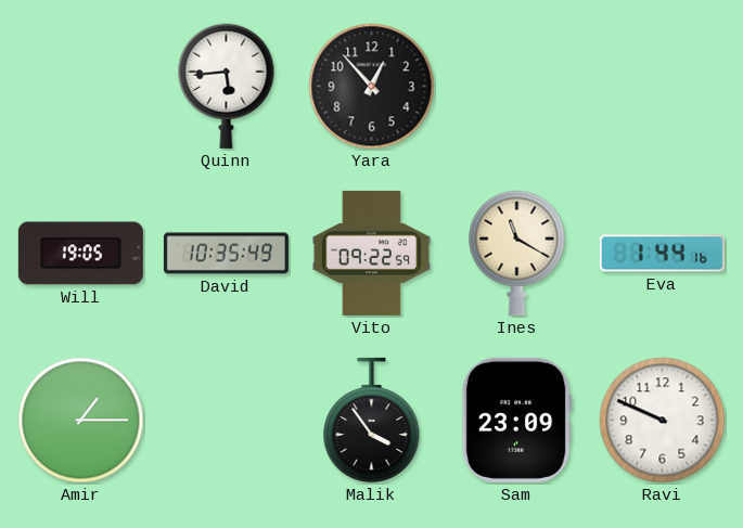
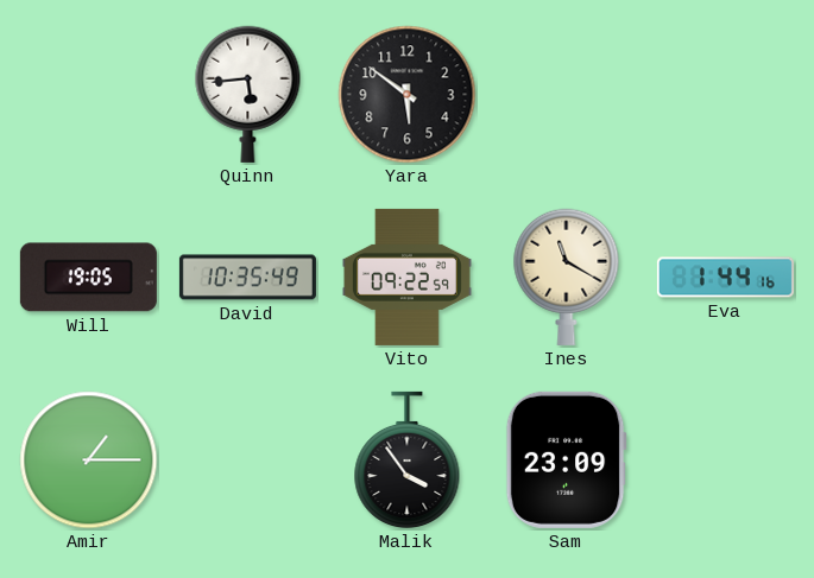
Yara: 12:53 -> 5:51
Ravi: 9:49 -> none
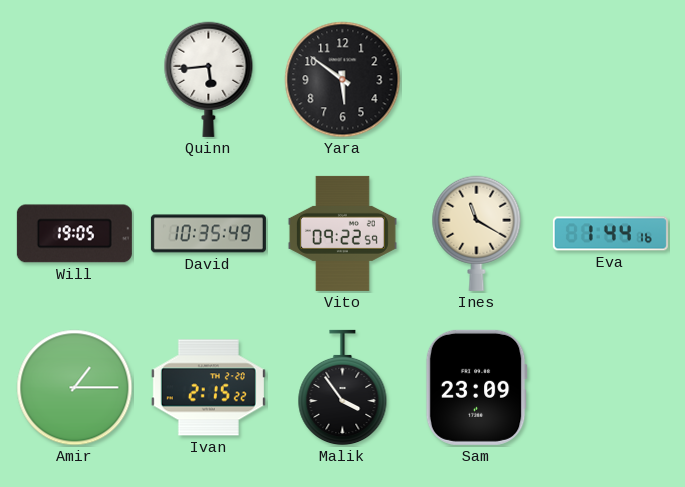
Ivan: none -> 2:15
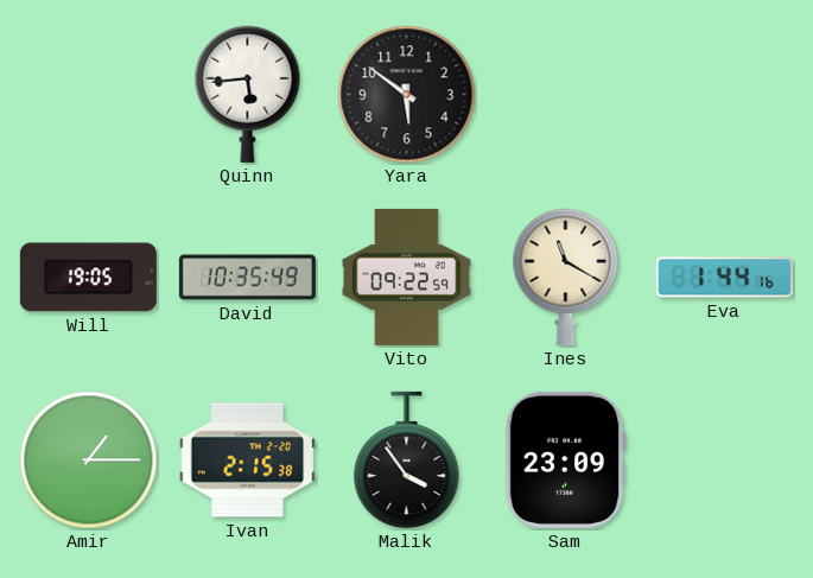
Ivan: 2:15:22 -> 2:15:38
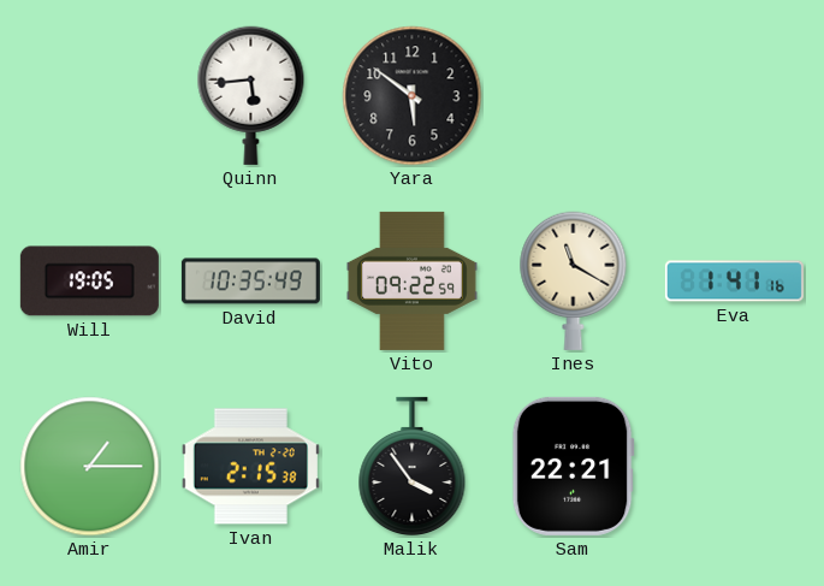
Eva: 1:44 -> 1:41
Sam: 23:09 -> 22:21
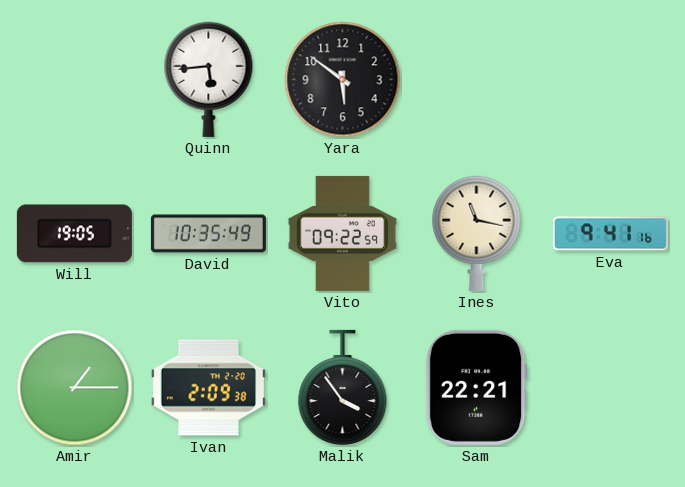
Ines: 11:20 -> 11:17
Eva: 1:41 -> 9:41
Ivan: 2:15 -> 2:09
